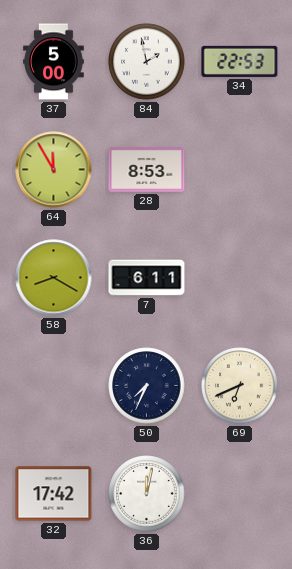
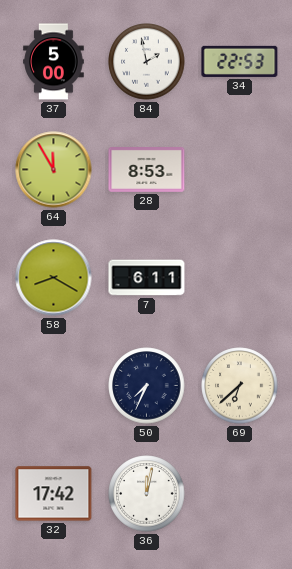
69: 6:41 -> 6:38
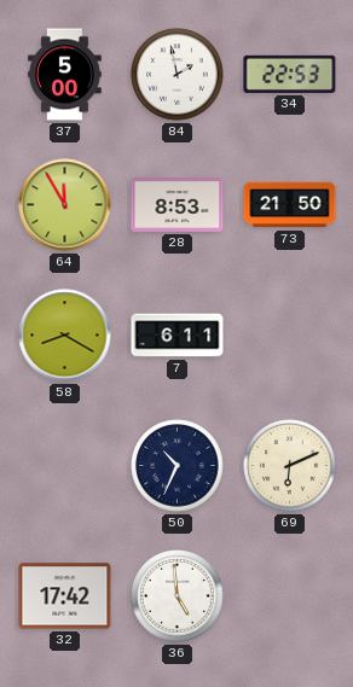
73: none -> 21:50
50: 7:34 -> 10:34
69: 6:38 -> 6:11
36: 12:02 -> 4:59
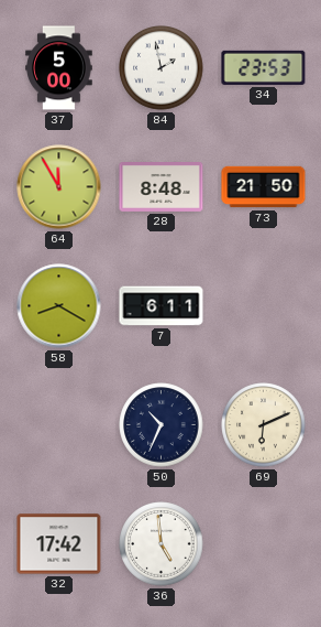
34: 22:53 -> 23:53
28: 8:53 -> 8:48
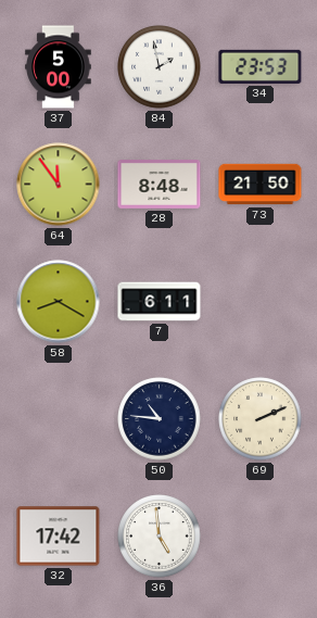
64: 11:55 -> 11:54
50: 10:34 -> 10:46
69: 6:11 -> 2:11
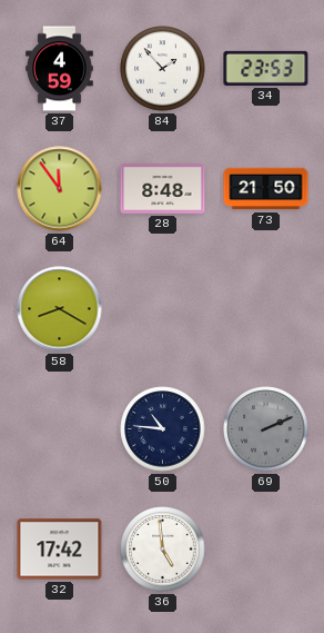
37: 5:00 -> 4:59
84: 1:58 -> 1:53
7: 6:11 -> none
69 dial: cream -> grey
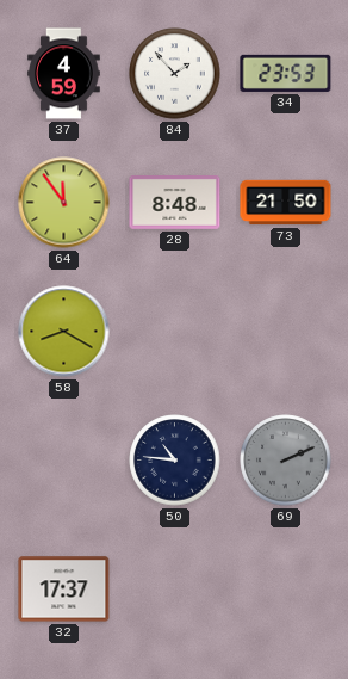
32: 17:42 -> 17:37
36: 4:59 -> none
